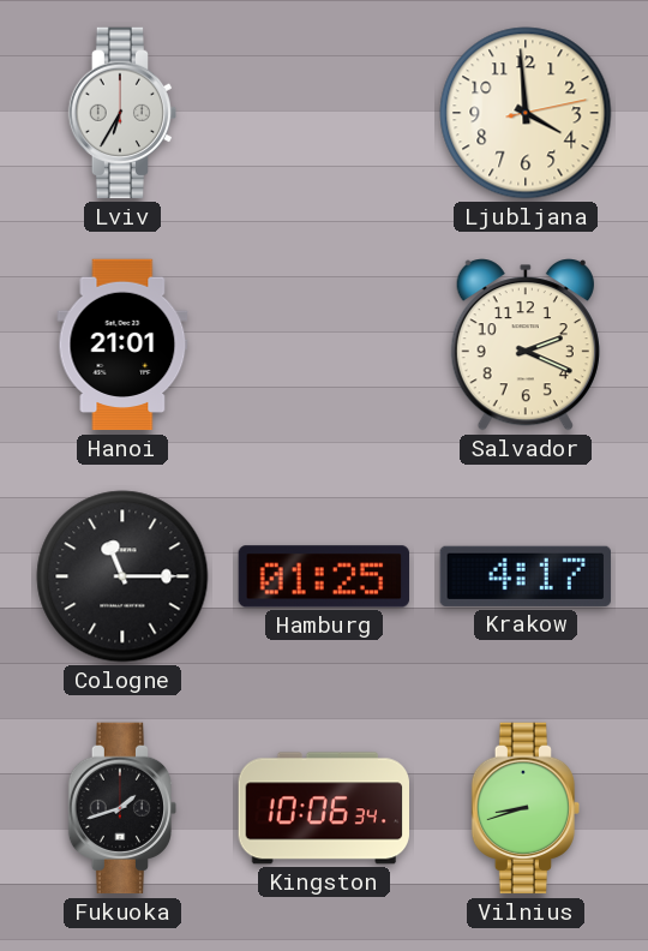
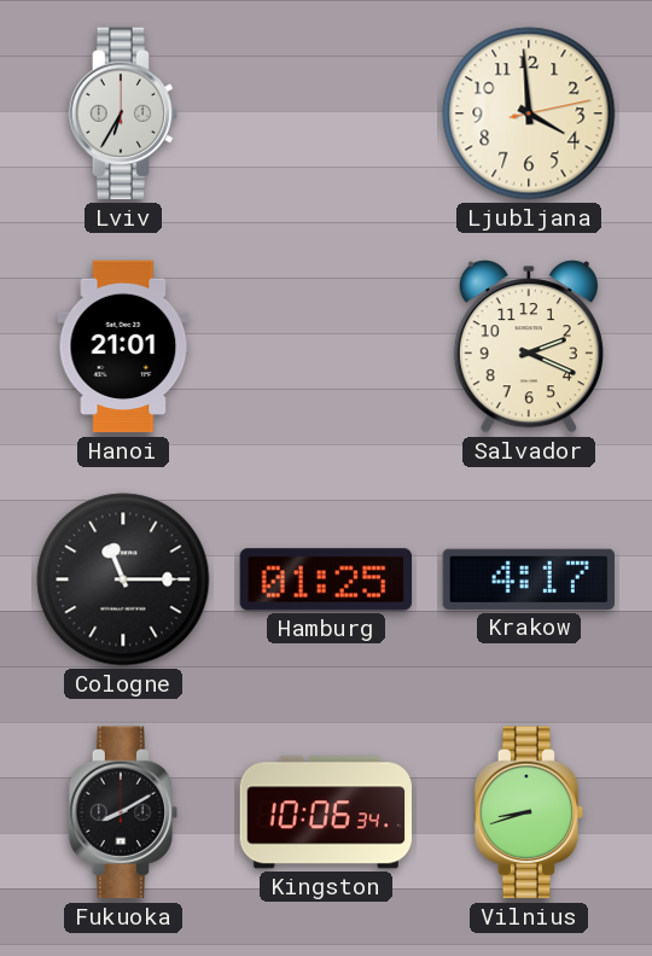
Fukuoka: 1:42 -> 8:10
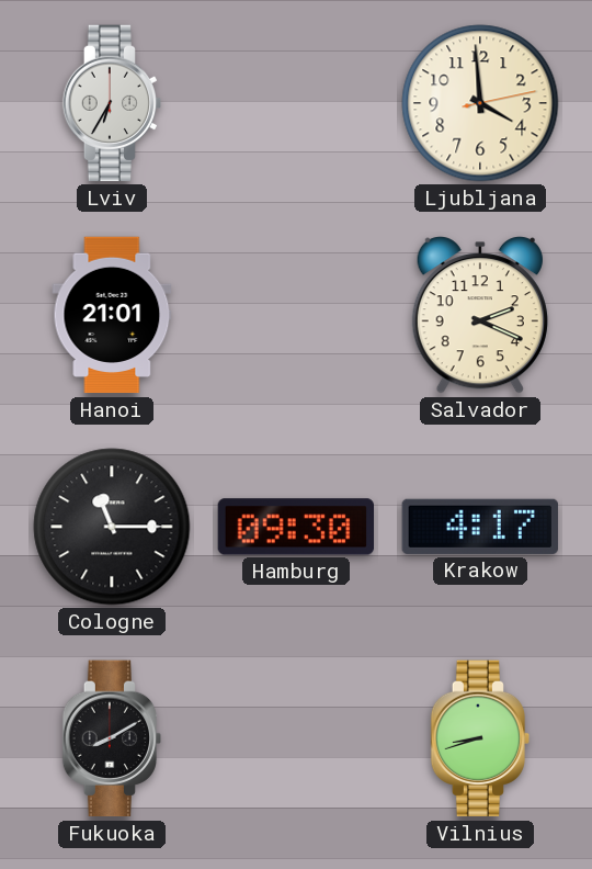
Hamburg: 01:25 -> 09:30
Kingston: 10:06 -> none
